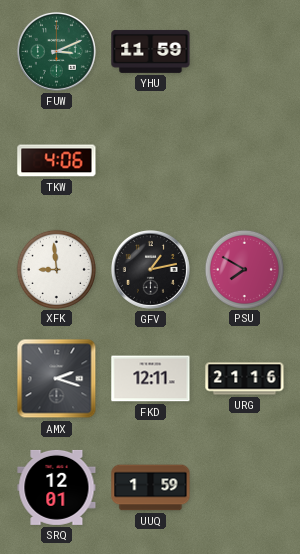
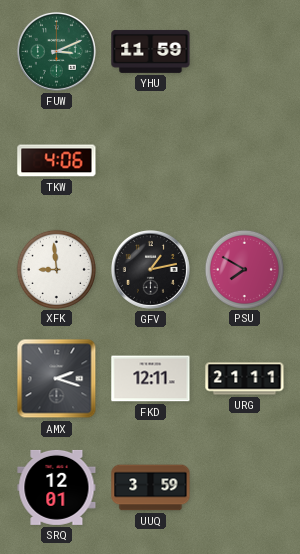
URG: 21:16 -> 21:11
UUQ: 1:59 -> 3:59
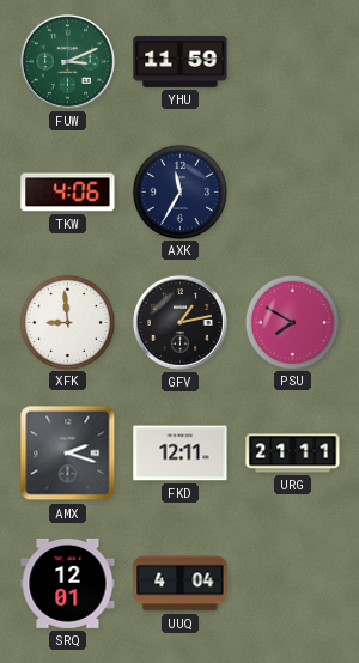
AXK: none -> 11:35
UUQ: 3:59 -> 4:04
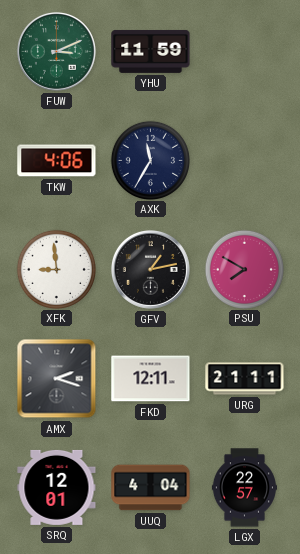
LGX: none -> 22:57
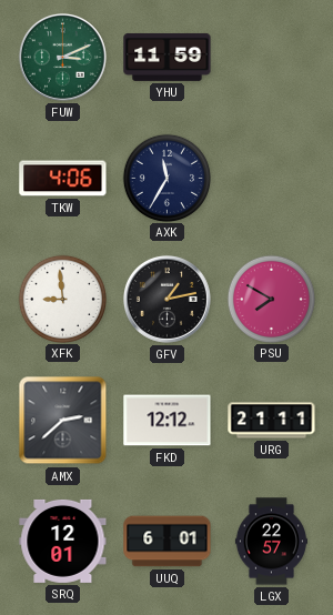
AMX: 2:18 -> 2:38
FKD: 12:11 -> 12:12
UUQ: 4:04 -> 6:01
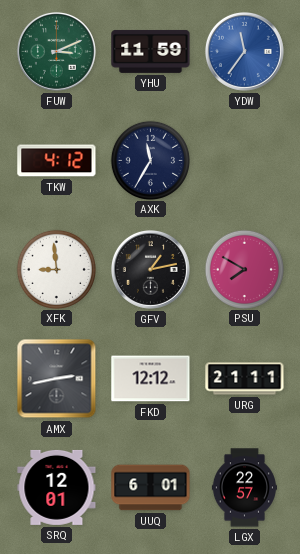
YDW: none -> 11:36
TKW: 4:06 -> 4:12
AMX: 2:38 -> 2:43
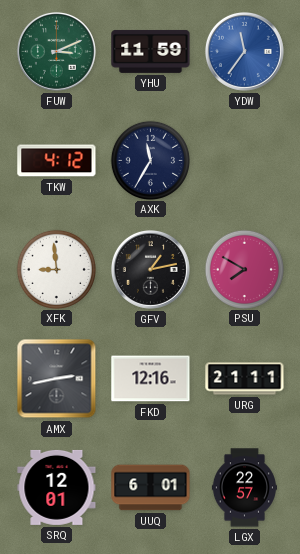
FKD: 12:12 -> 12:16
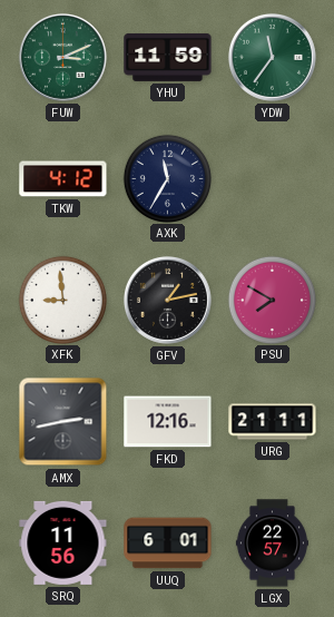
YDW dial: blue -> green
SRQ: 12:01 -> 11:56
